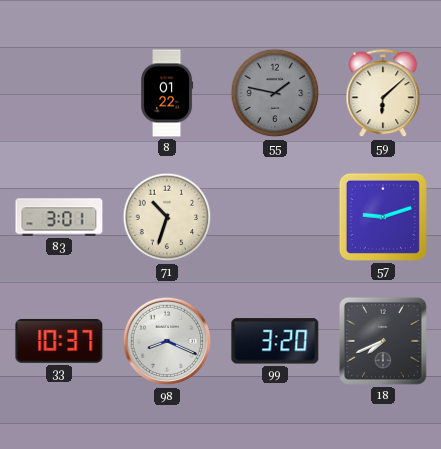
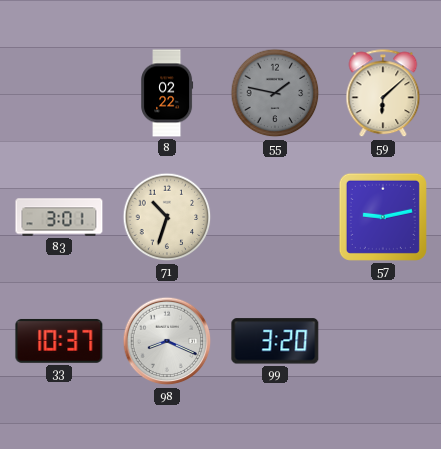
8: 01:22 -> 02:22
57: 9:12 -> 9:13
18: 7:41 -> none
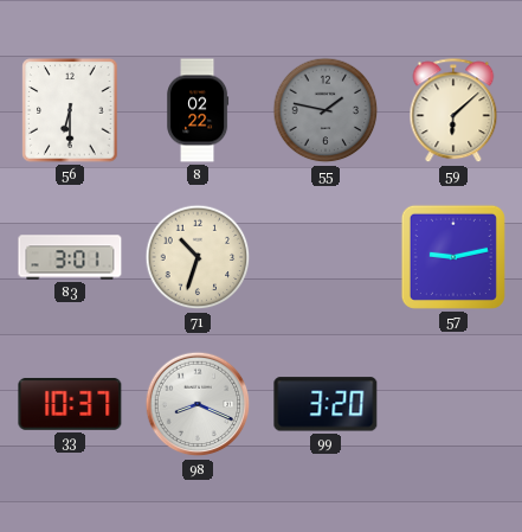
56: none -> 6:30
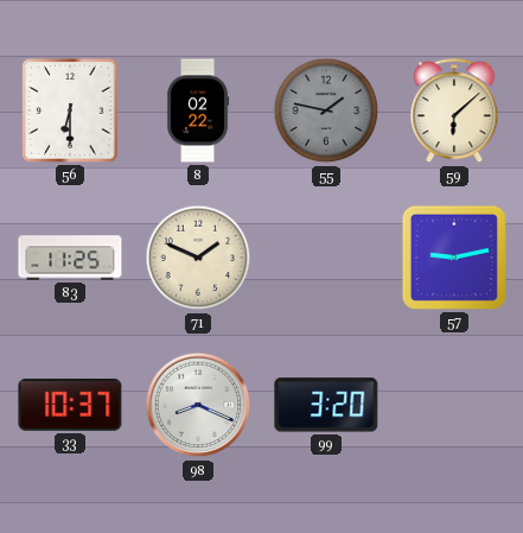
83: 3:01 -> 11:25
71: 10:33 -> 1:49
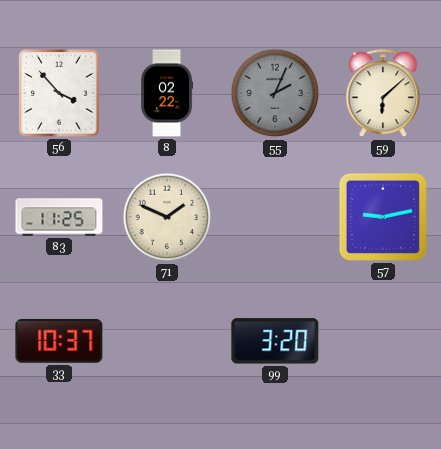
56: 6:30 -> 3:53
55: 1:47 -> 2:04
98: 8:19 -> none
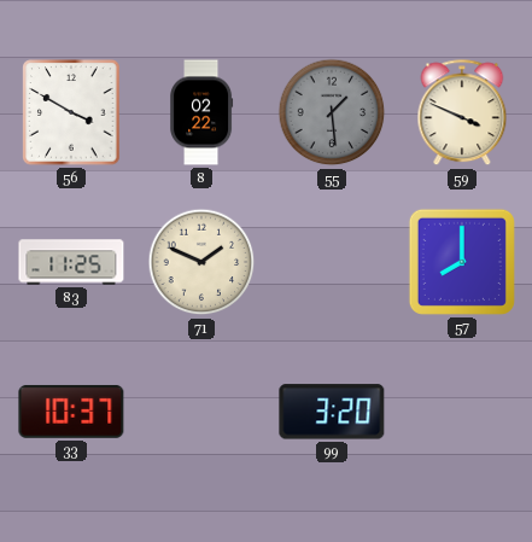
56: 3:53 -> 3:50
55: 2:04 -> 1:29
59: 6:08 -> 3:49
57: 9:13 -> 8:00
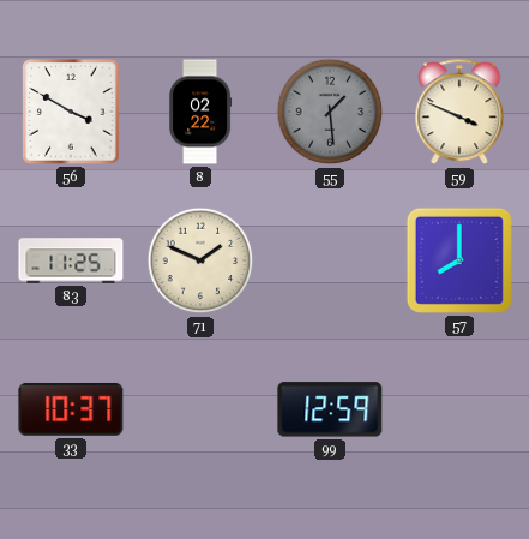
99: 3:20 -> 12:59
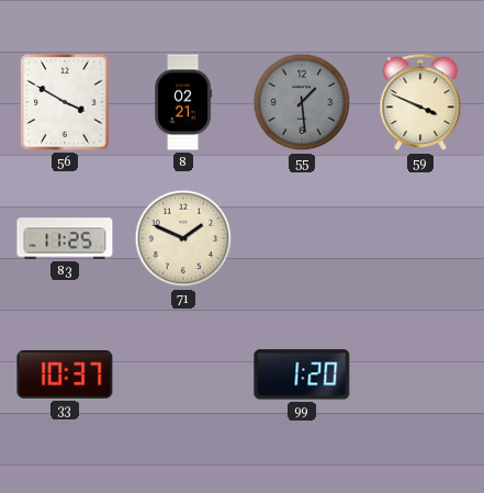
8: 02:22 -> 02:21
57: 8:00 -> none
99: 12:59 -> 1:20
